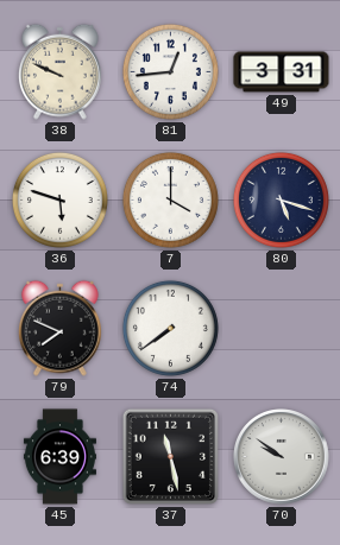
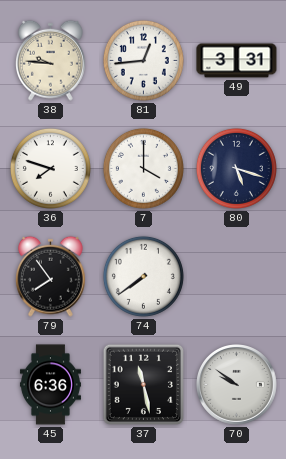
38: 9:49 -> 9:46
36: 5:48 -> 7:48
79: 7:49 -> 7:54
45: 6:39 -> 6:36
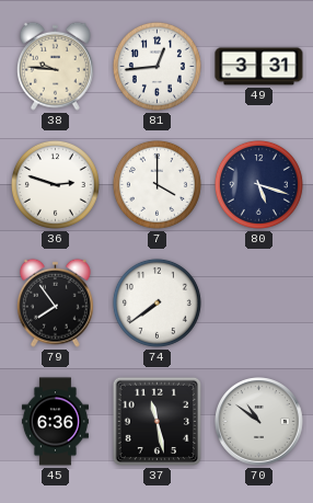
36: 7:48 -> 2:48
70: 9:51 -> 10:51
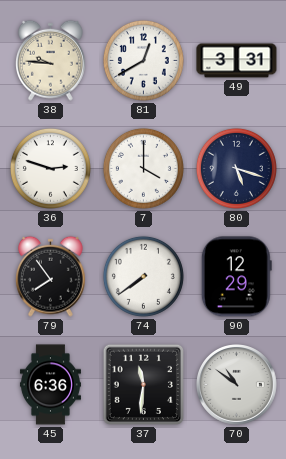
81: 12:44 -> 12:40
90: none -> 12:29
37: 11:28 -> 11:31
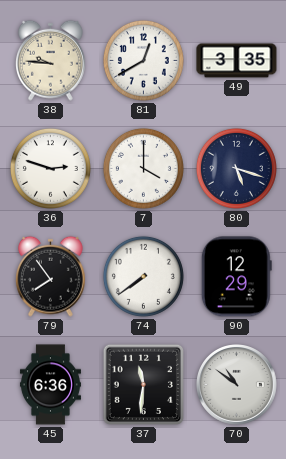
49: 3:31 -> 3:35
